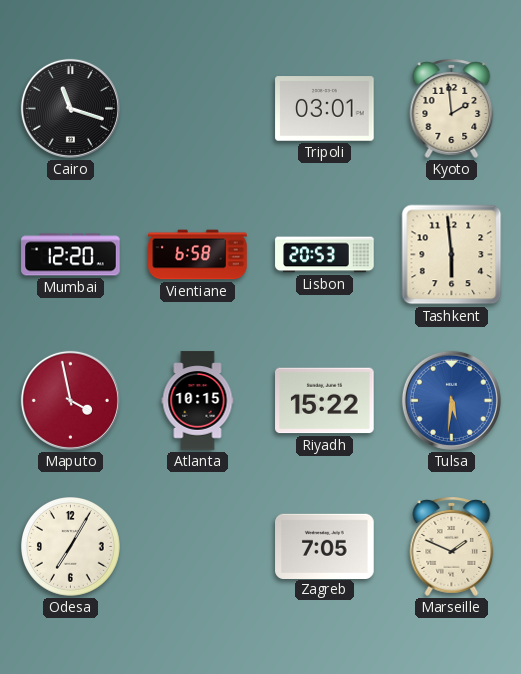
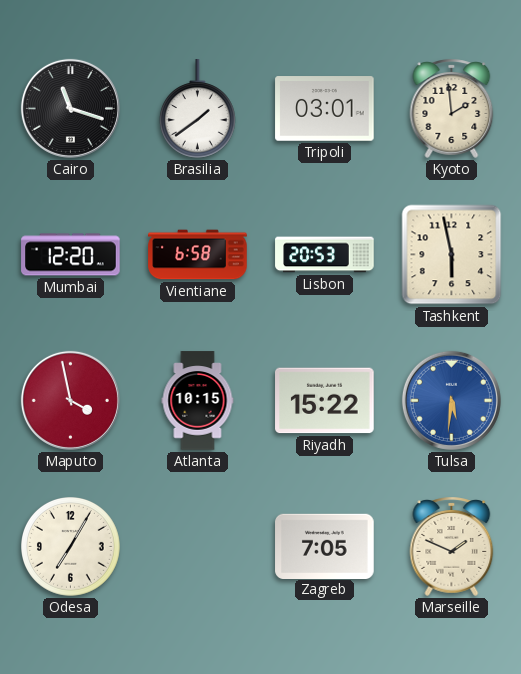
Brasilia: none -> 1:39
Tashkent: 5:59 -> 5:58
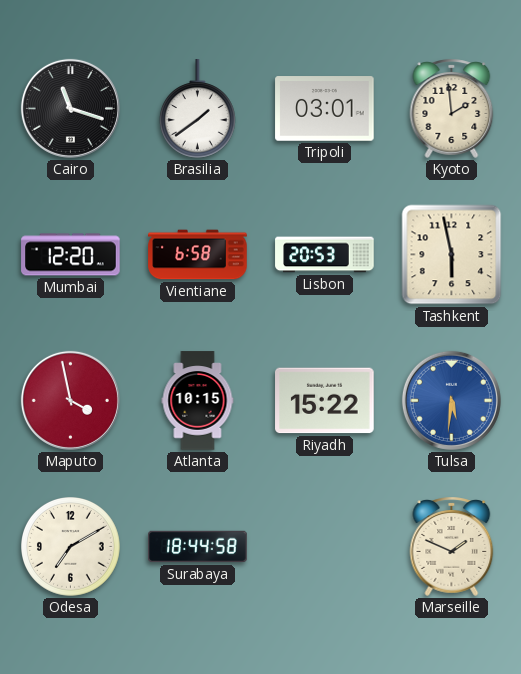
Odesa: 7:05 -> 7:10
Surabaya: none -> 18:44
Zagreb: 7:05 -> none
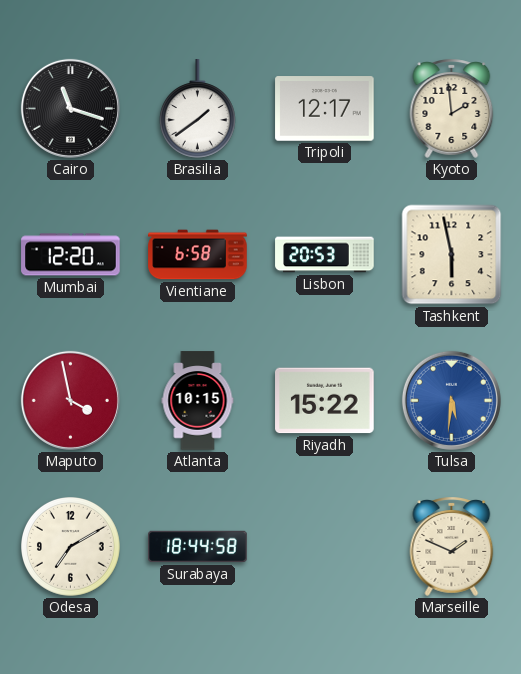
Tripoli: 03:01 -> 12:17
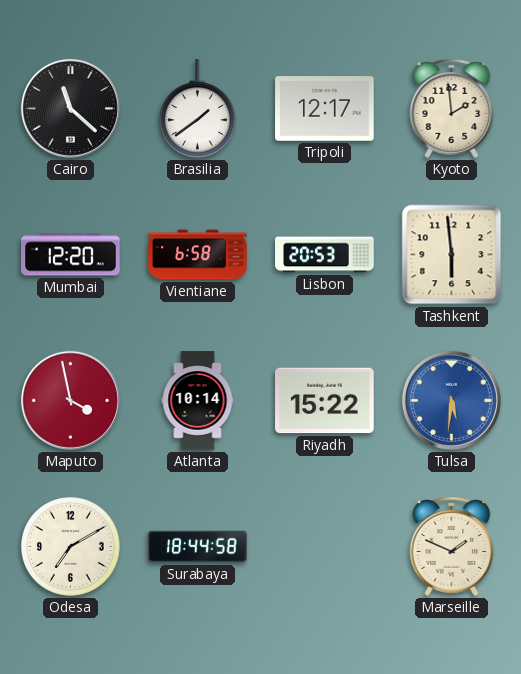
Cairo: 11:18 -> 11:22
Tashkent: 5:58 -> 5:59
Atlanta: 10:15 -> 10:14
